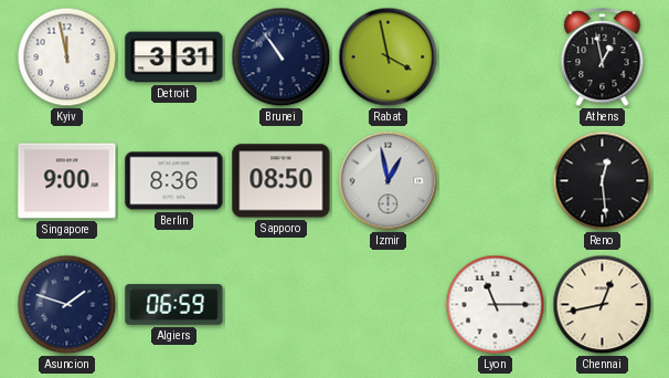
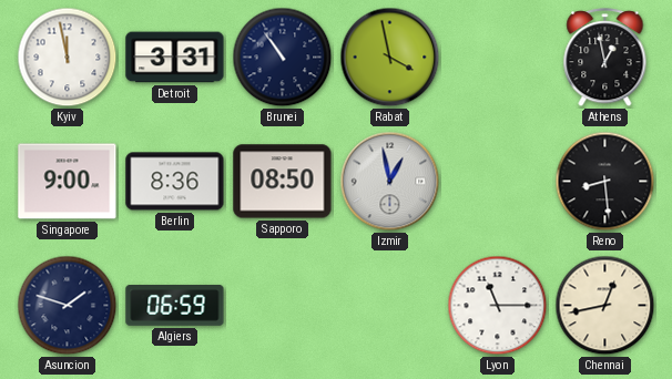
Reno: 12:29 -> 8:29
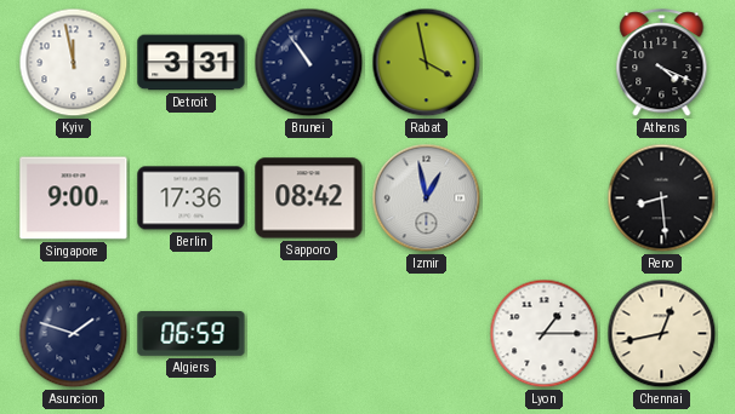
Athens: 12:58 -> 4:19
Berlin: 8:36 -> 17:36
Sapporo: 08:50 -> 08:42
Lyon: 11:15 -> 1:15
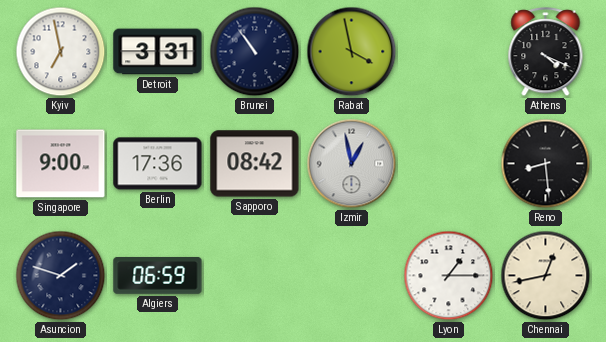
Kyiv: 11:58 -> 6:58
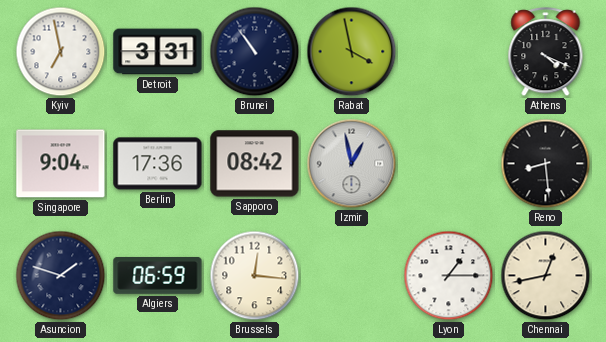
Singapore: 9:00 -> 9:04
Brussels: none -> 12:16
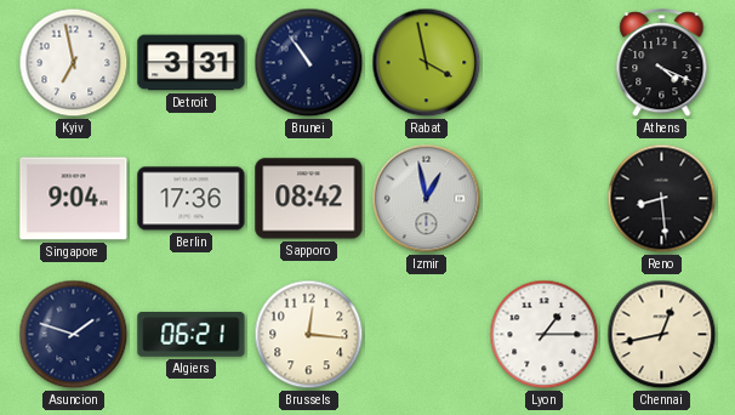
Algiers: 06:59 -> 06:21
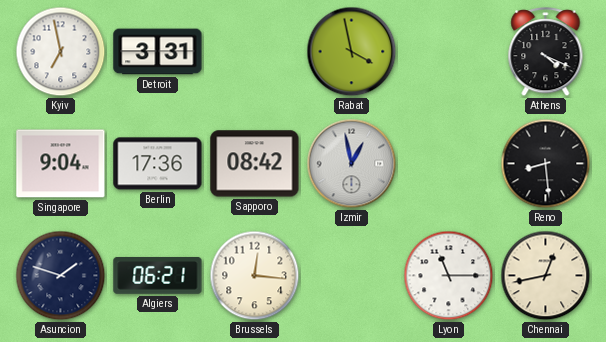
Brunei: 10:54 -> none
Lyon: 1:15 -> 11:15
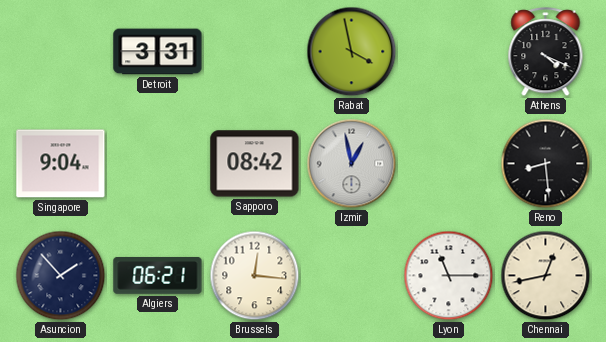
Kyiv: 6:58 -> none
Berlin: 17:36 -> none
Asuncion: 1:48 -> 1:53
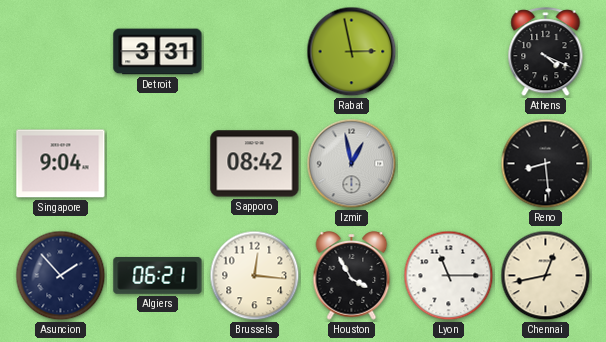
Rabat: 3:58 -> 2:58
Houston: none -> 3:55
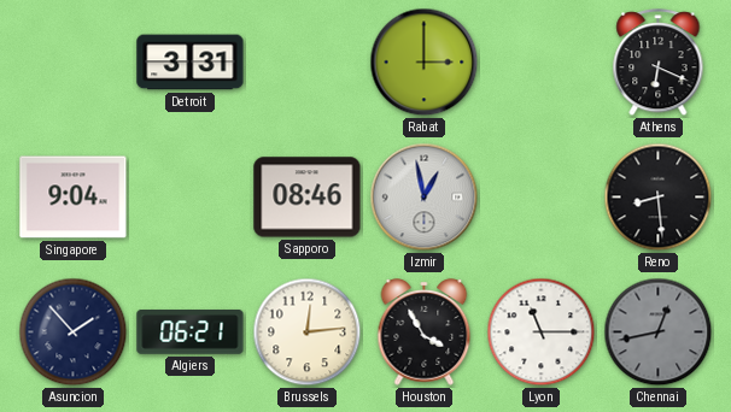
Rabat: 2:58 -> 3:00
Athens: 4:19 -> 6:19
Sapporo: 08:42 -> 08:46
Brussels: 12:16 -> 12:14
Chennai dial: cream -> grey
